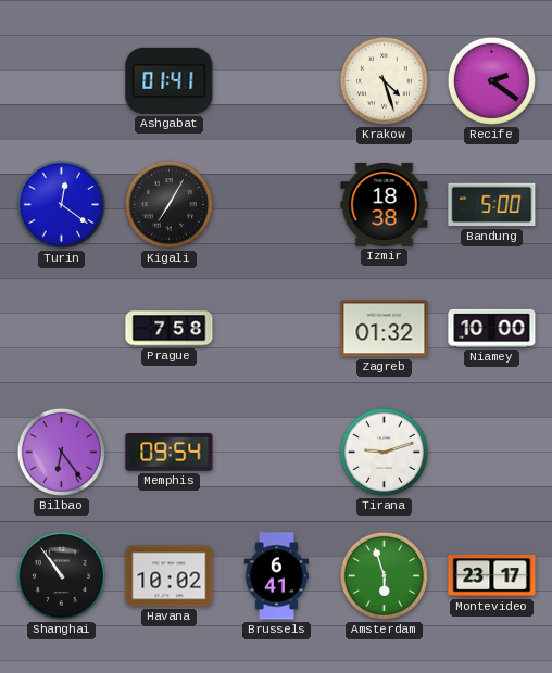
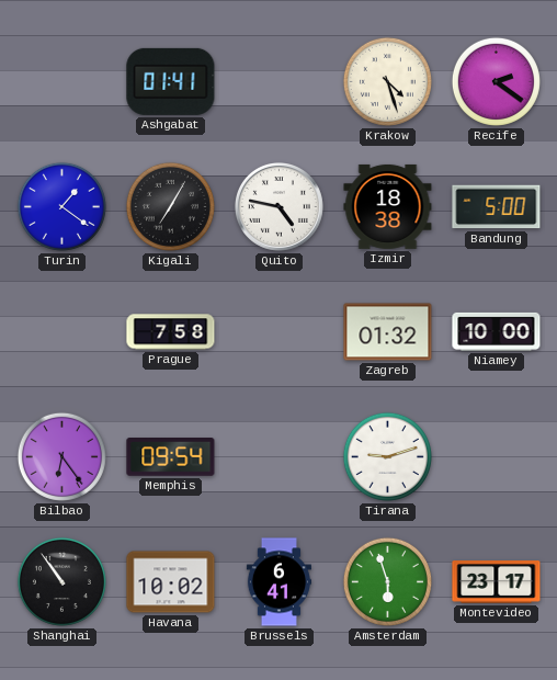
Turin: 12:21 -> 1:21
Quito: none -> 4:47
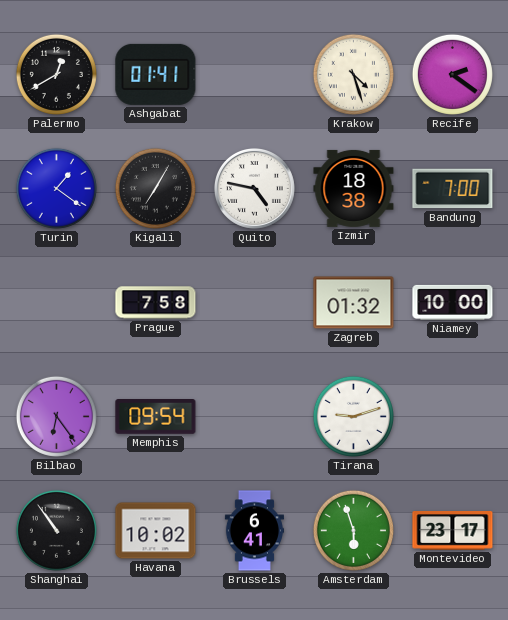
Palermo: none -> 12:40
Bandung: 5:00 -> 7:00
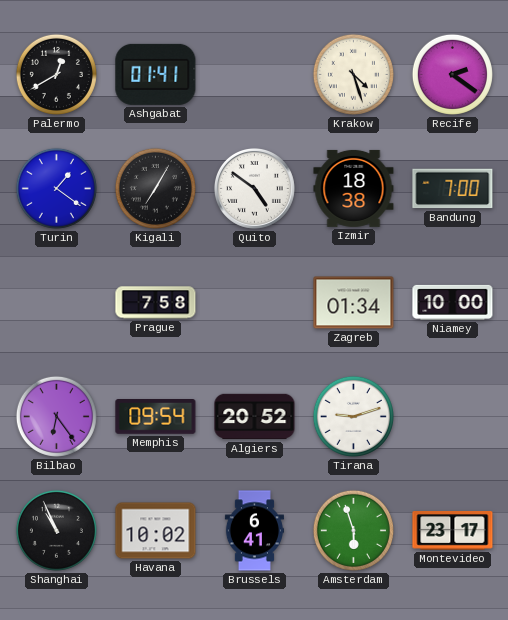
Quito: 4:47 -> 4:51
Zagreb: 01:32 -> 01:34
Algiers: none -> 20:52
Shanghai: 10:54 -> 10:56
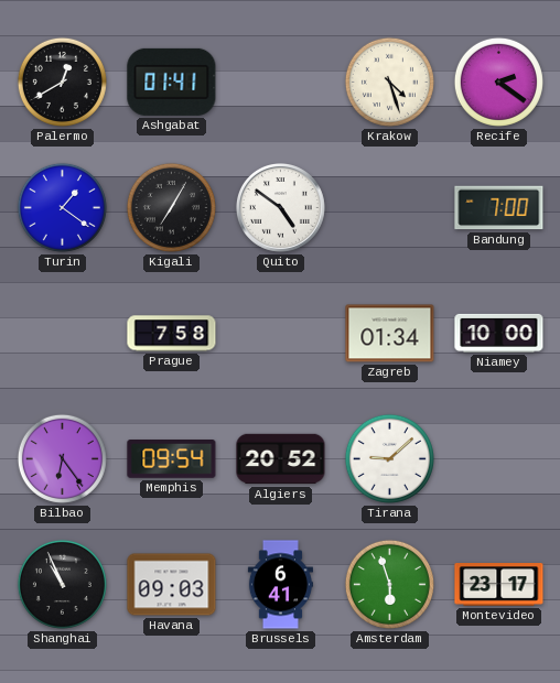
Izmir: 18:38 -> none
Tirana: 9:12 -> 9:08
Havana: 10:02 -> 09:03
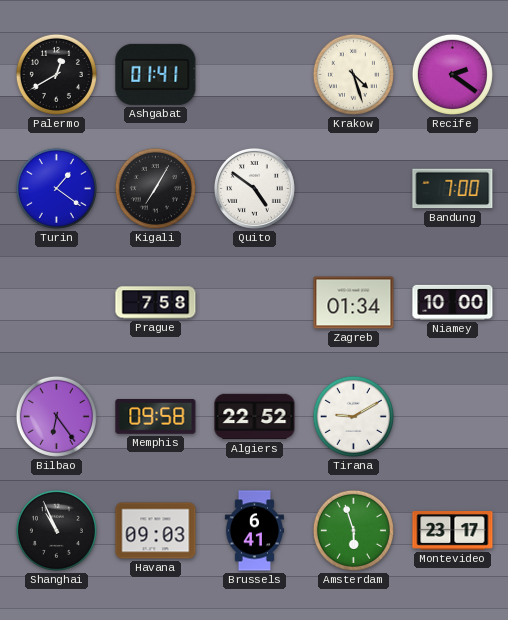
Memphis: 09:54 -> 09:58
Algiers: 20:52 -> 22:52
Tirana: 9:08 -> 9:10
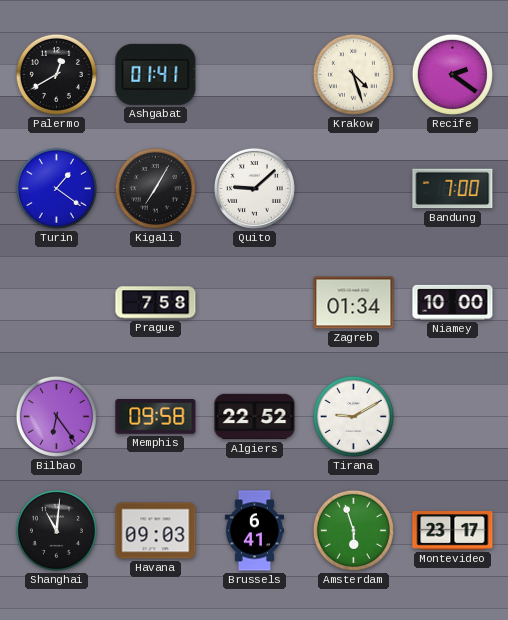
Quito: 4:51 -> 9:08
Shanghai: 10:56 -> 11:01
